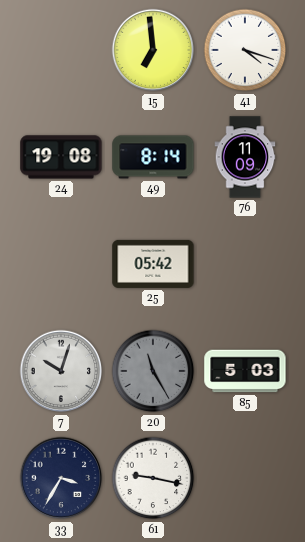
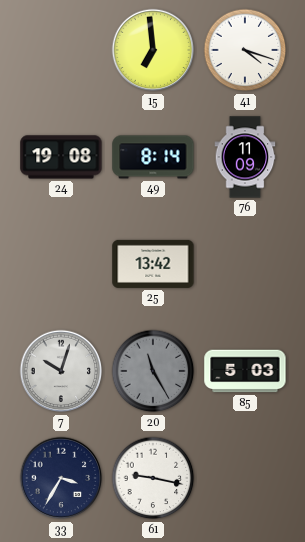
25: 05:42 -> 13:42
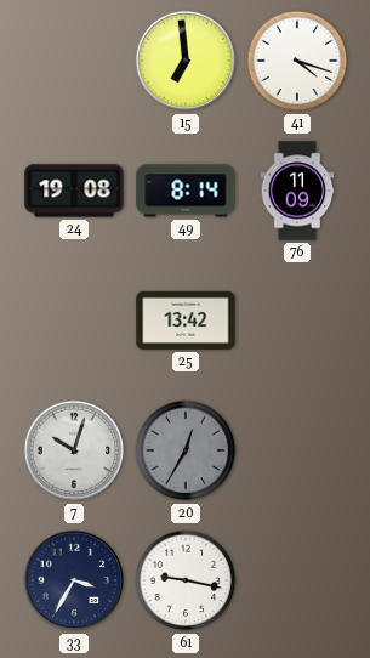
20: 11:25 -> 12:35
85: 5:03 -> none
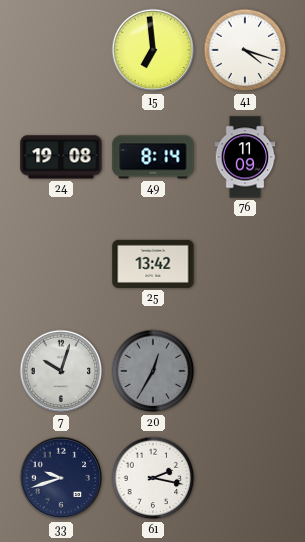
33: 3:35 -> 9:42
61: 9:17 -> 2:17
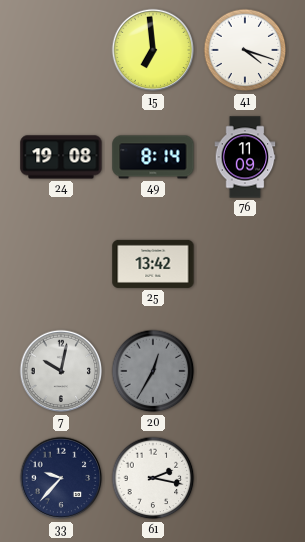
7: 10:03 -> 10:02
33: 9:42 -> 9:37
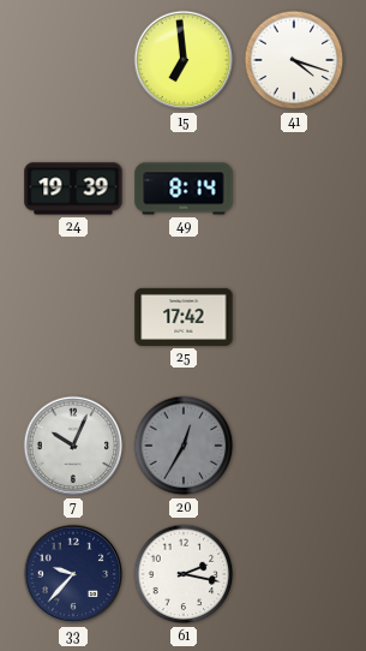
24: 19:08 -> 19:39
76: 11:09 -> none
25: 13:42 -> 17:42
7: 10:02 -> 10:04
